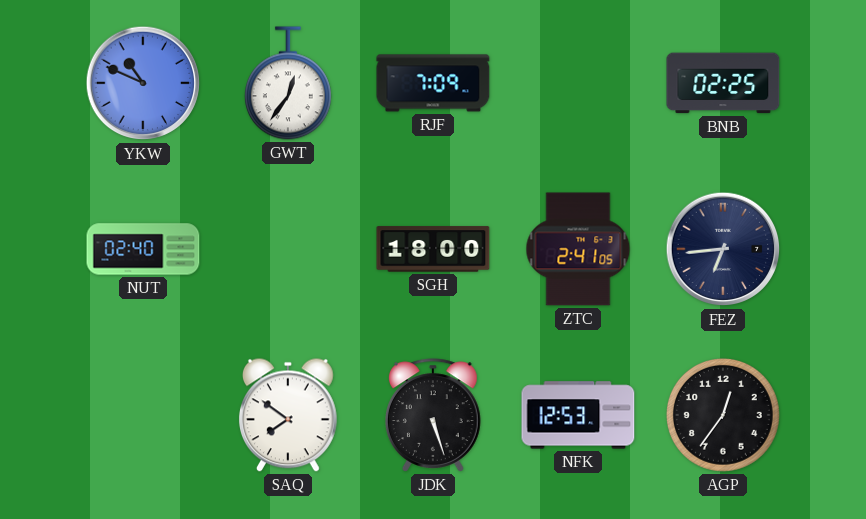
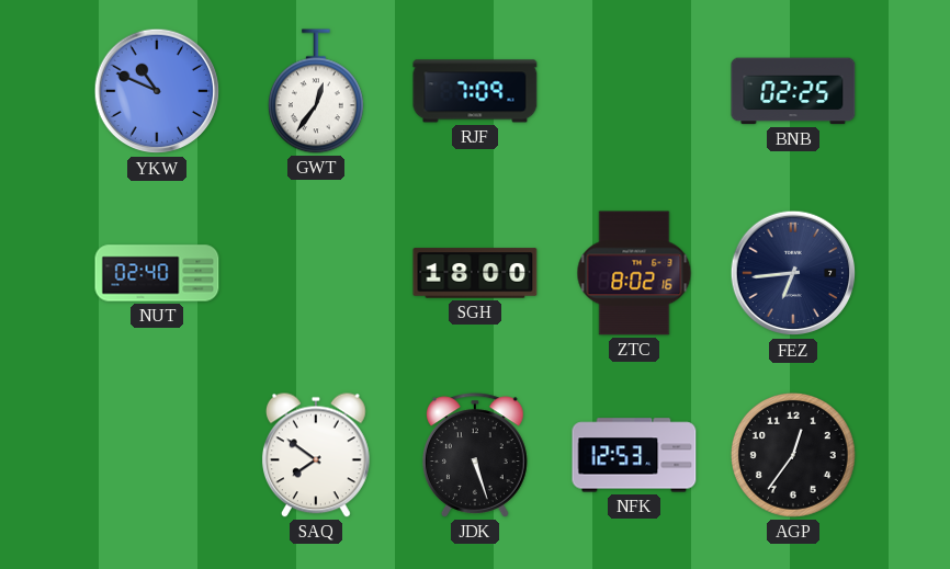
ZTC: 2:41 -> 8:02
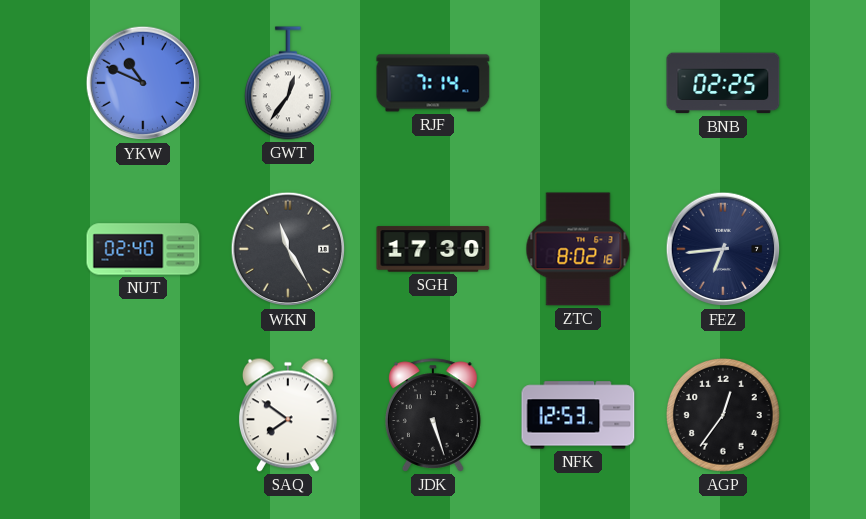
RJF: 7:09 -> 7:14
WKN: none -> 11:25
SGH: 18:00 -> 17:30
